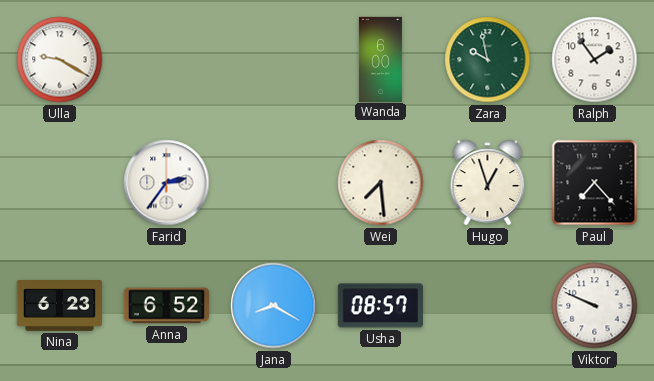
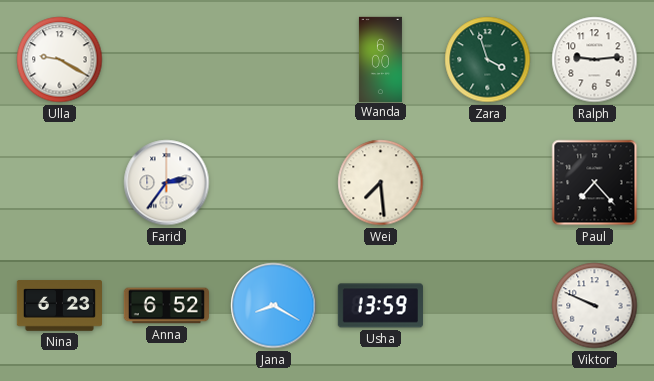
Zara: 9:58 -> 3:57
Ralph: 1:54 -> 9:14
Hugo: 12:57 -> none
Usha: 08:57 -> 13:59
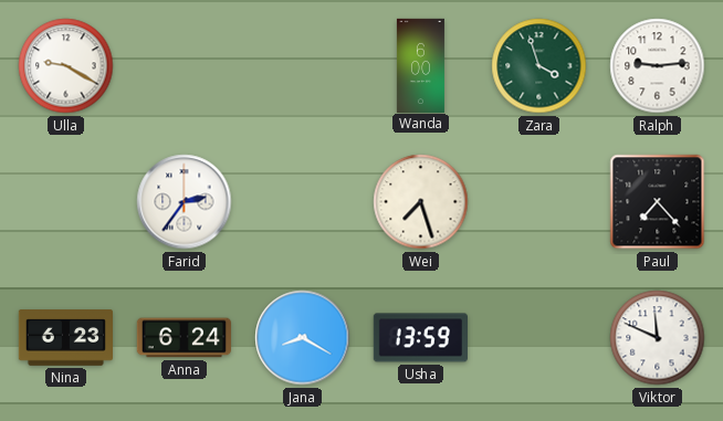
Wei: 7:29 -> 7:27
Anna: 6:52 -> 6:24
Viktor: 9:49 -> 11:49
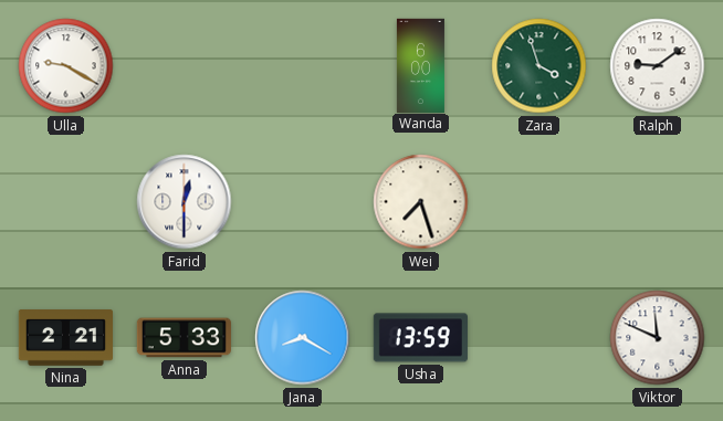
Ralph: 9:14 -> 9:09
Farid: 2:36 -> 12:30
Paul: 7:23 -> none
Nina: 6:23 -> 2:21
Anna: 6:24 -> 5:33
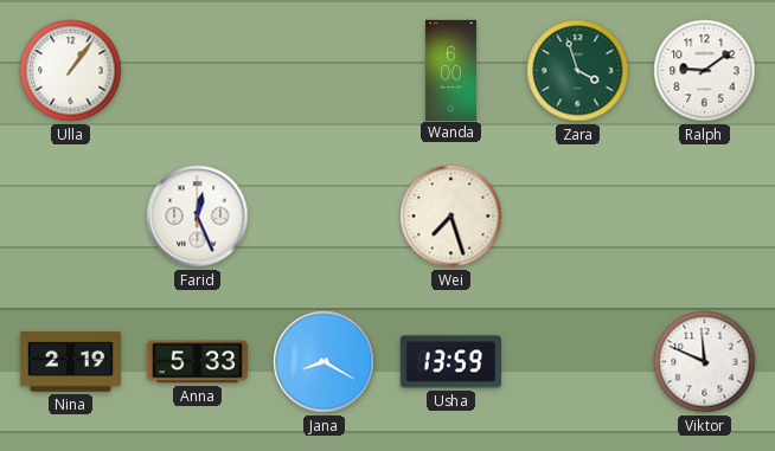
Ulla: 9:20 -> 1:06
Farid: 12:30 -> 12:26
Nina: 2:21 -> 2:19
